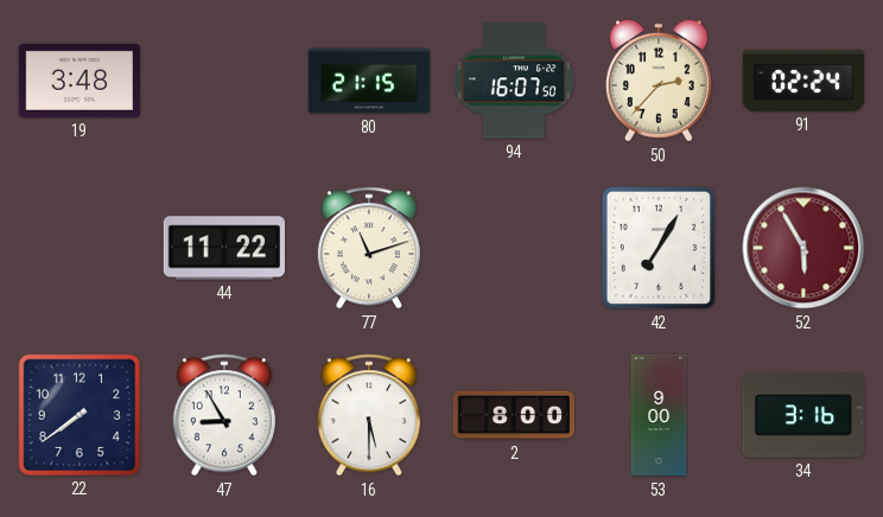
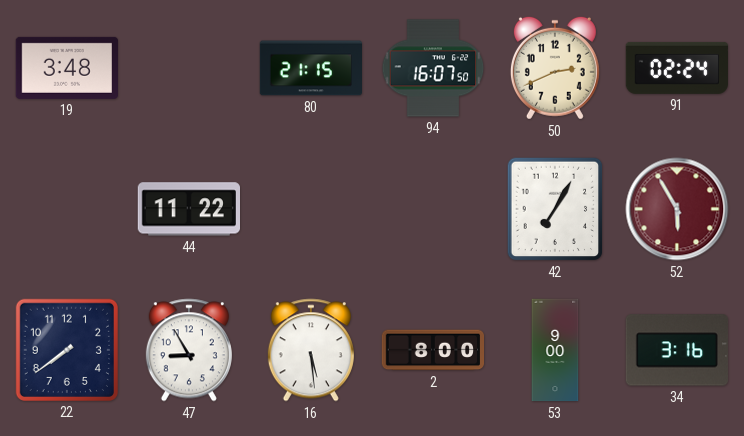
50: 2:37 -> 2:41
77: 11:12 -> none
16: 5:30 -> 5:29
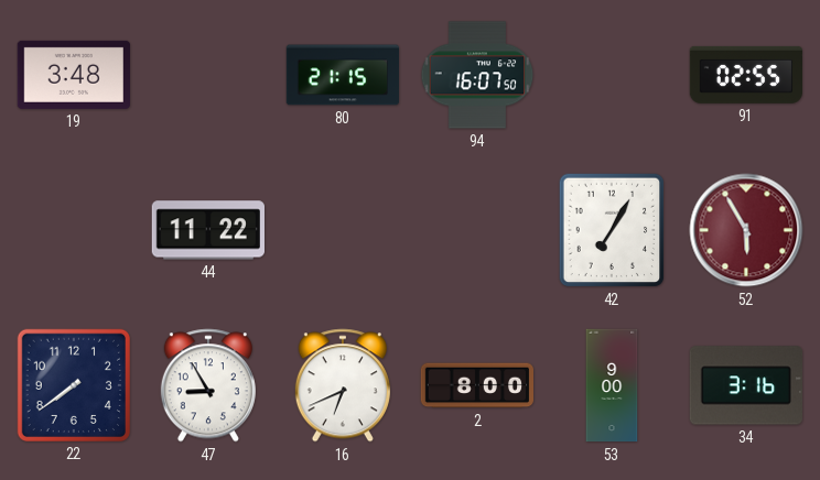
50: 2:41 -> none
91: 02:24 -> 02:55
16: 5:29 -> 6:41
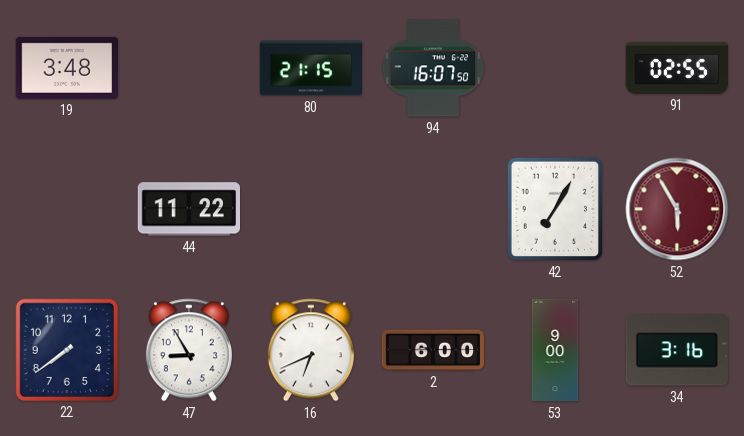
2: 8:00 -> 6:00
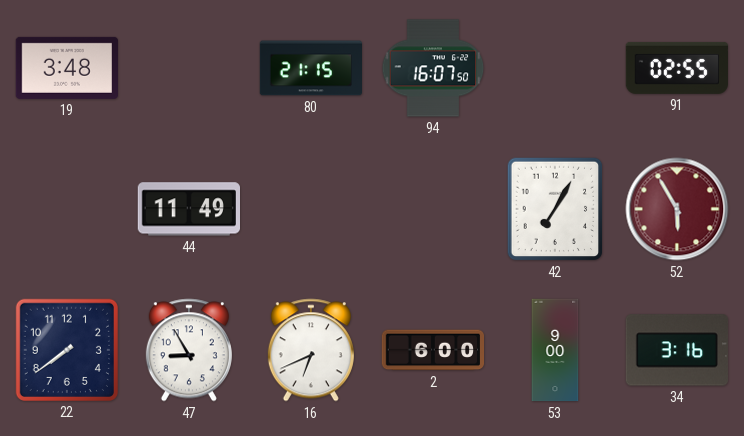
44: 11:22 -> 11:49
